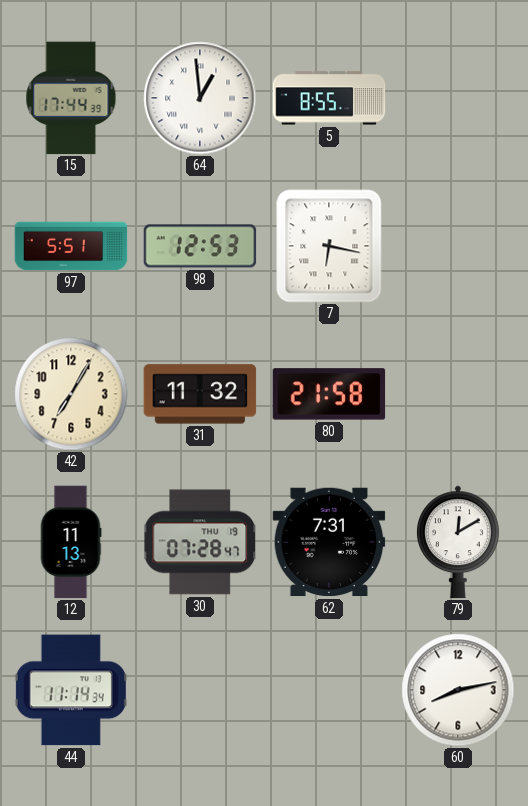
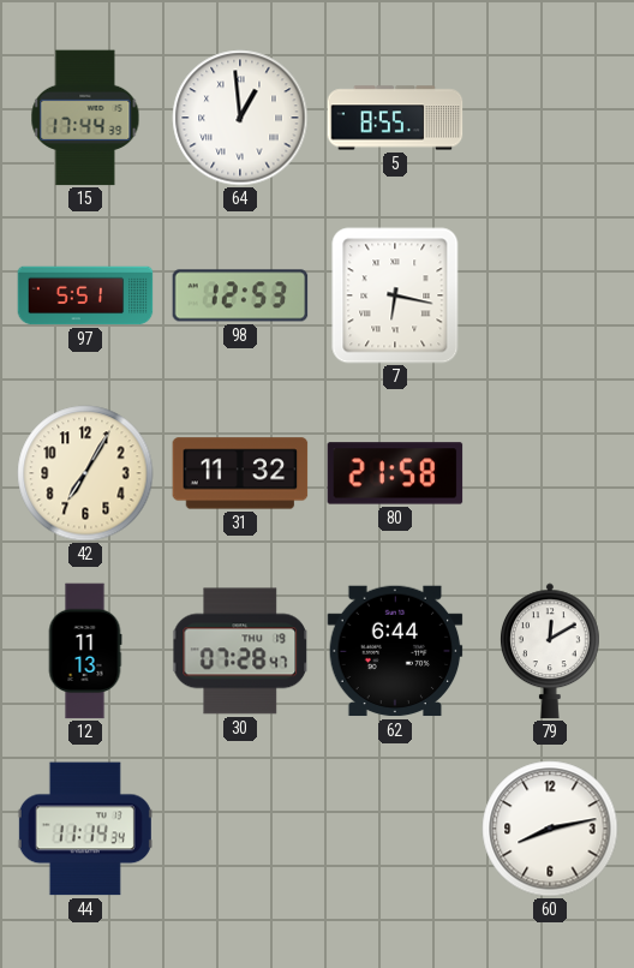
62: 7:31 -> 6:44
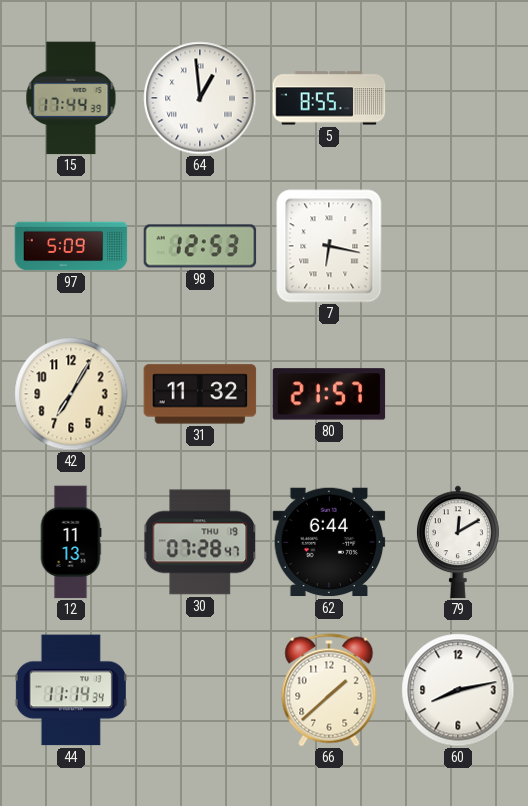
97: 5:51 -> 5:09
80: 21:58 -> 21:57
66: none -> 1:38
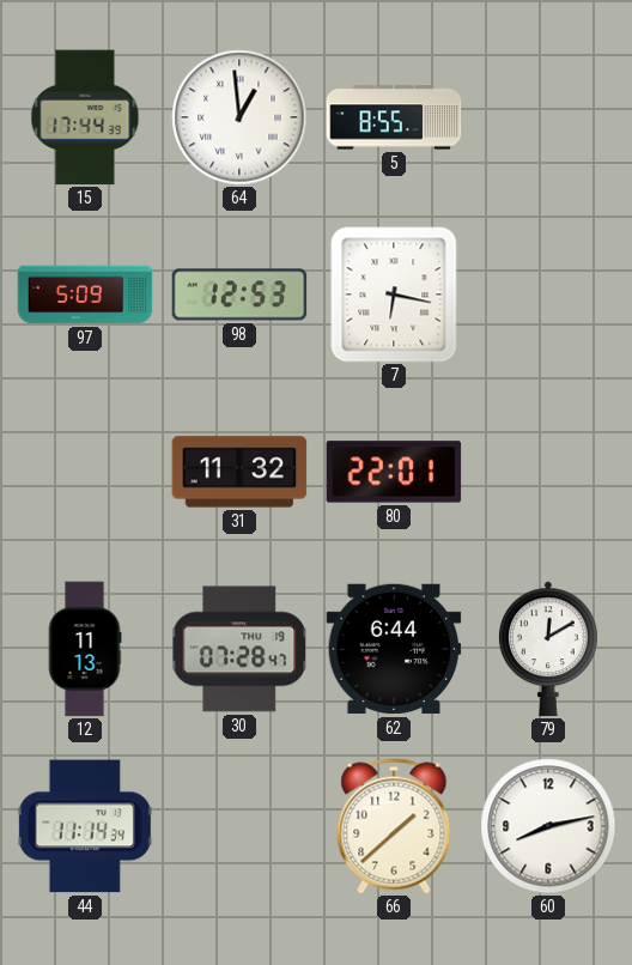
42: 7:05 -> none
80: 21:57 -> 22:01
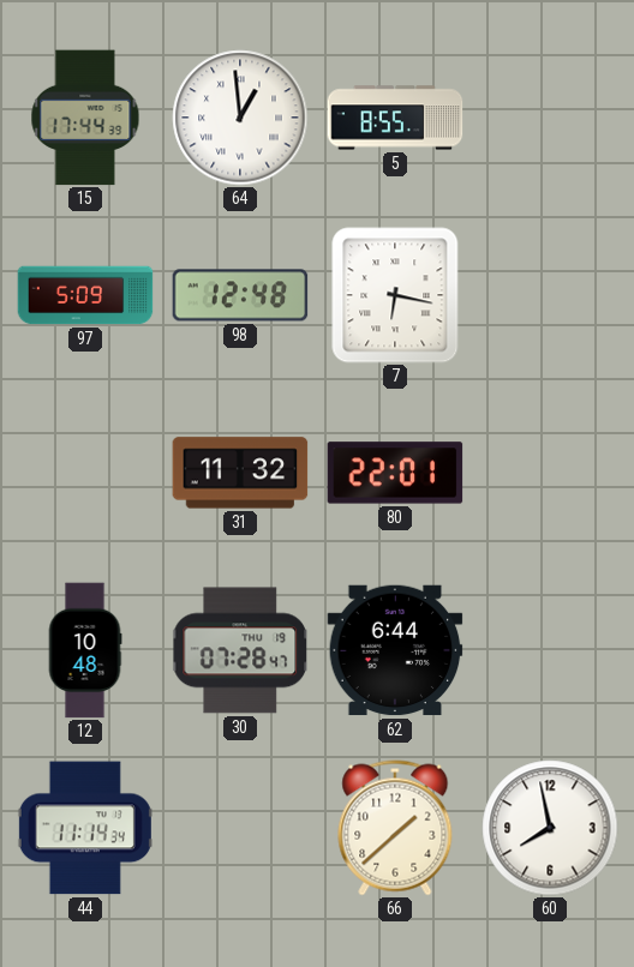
98: 12:53 -> 12:48
12: 11:13 -> 10:48
79: 12:10 -> none
60: 8:13 -> 7:58
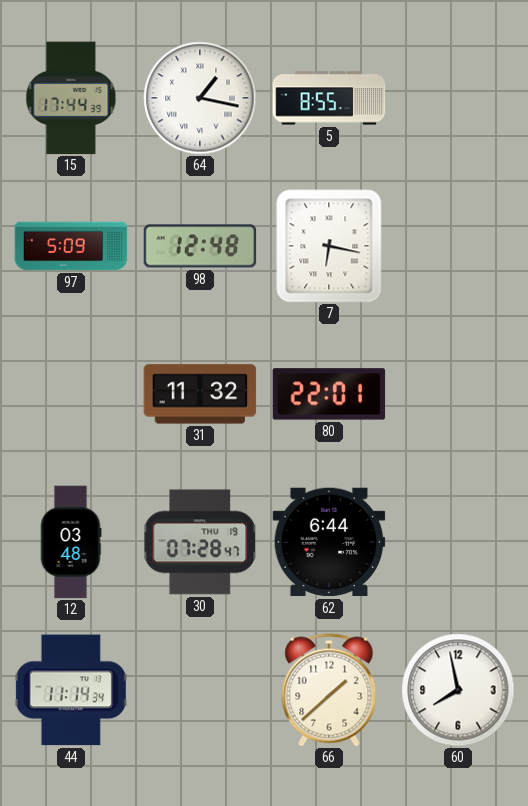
64: 12:59 -> 1:17
12: 10:48 -> 03:48
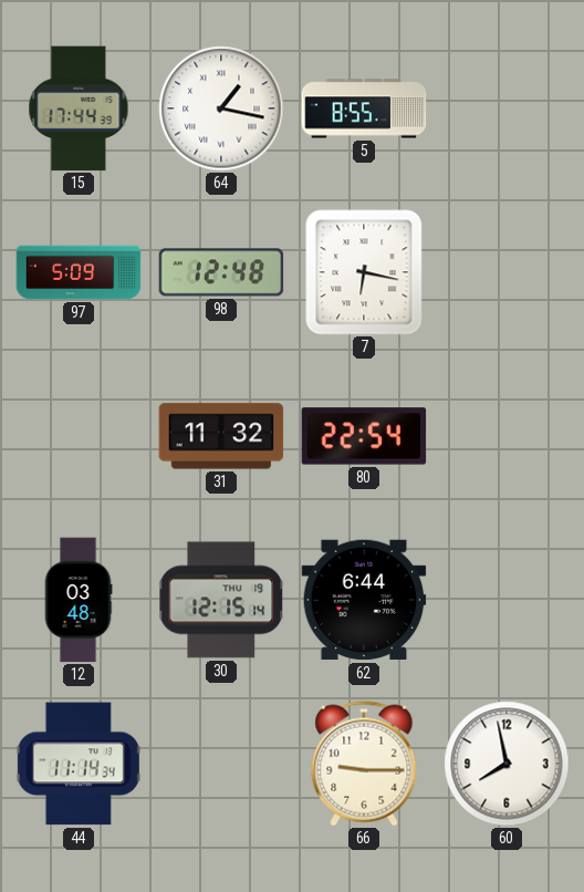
80: 22:01 -> 22:54
30: 07:28 -> 12:15
66: 1:38 -> 9:15
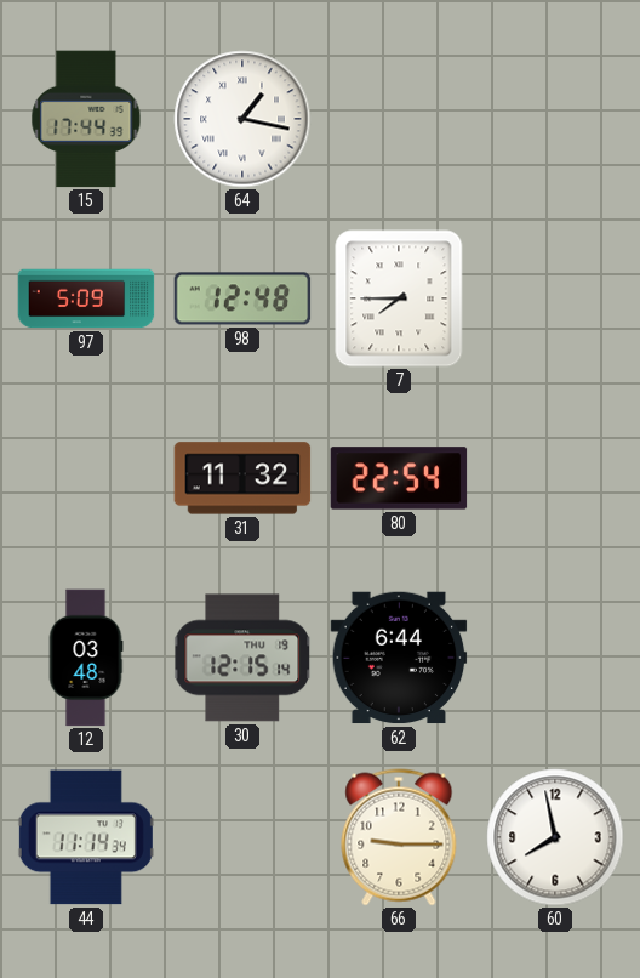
5: 8:55 -> none
7: 6:17 -> 7:45
